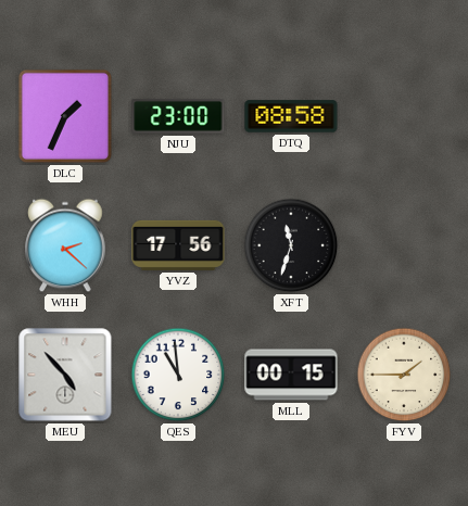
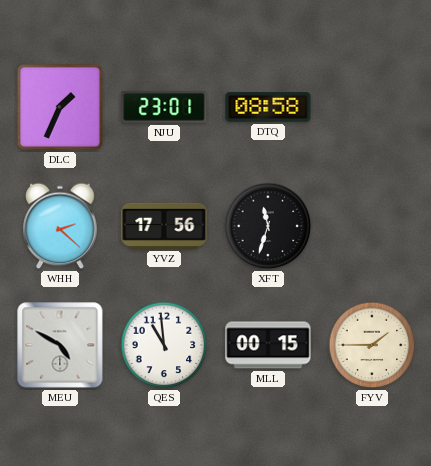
NJU: 23:00 -> 23:01
MEU: 4:53 -> 4:50
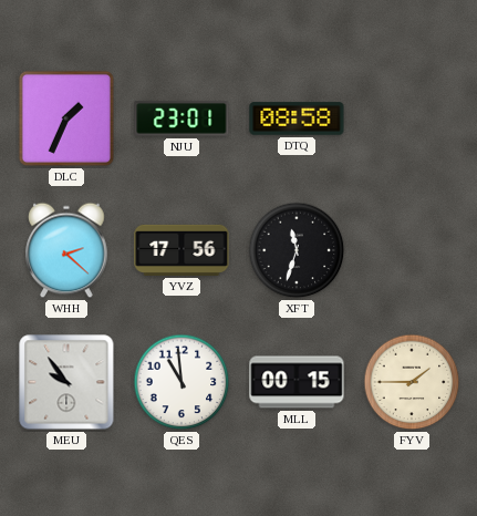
MEU: 4:50 -> 9:54
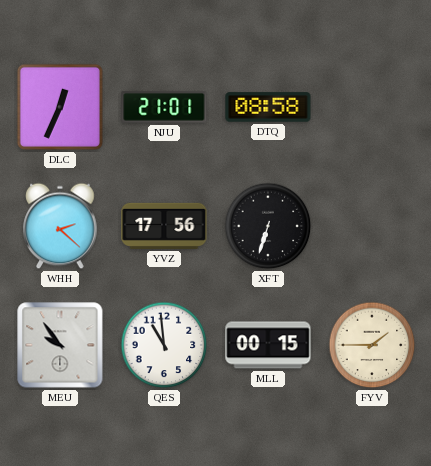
DLC: 1:34 -> 12:34
NJU: 23:01 -> 21:01
XFT: 11:33 -> 6:33
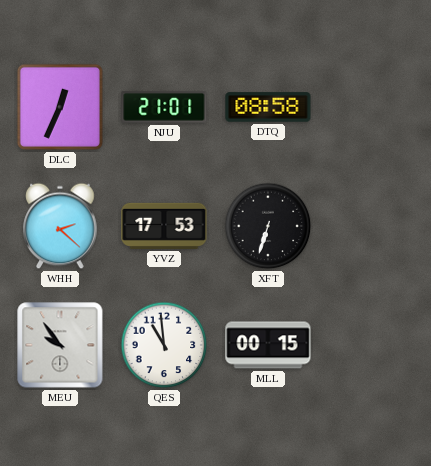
YVZ: 17:56 -> 17:53
FYV: 1:45 -> none
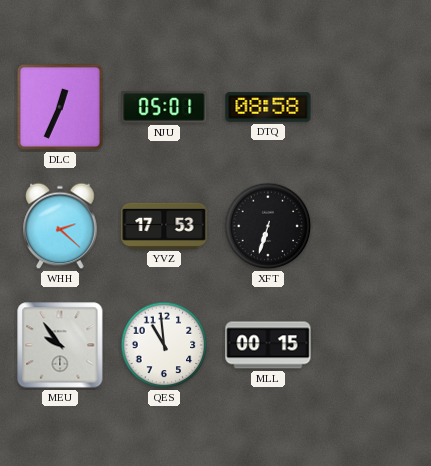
NJU: 21:01 -> 05:01
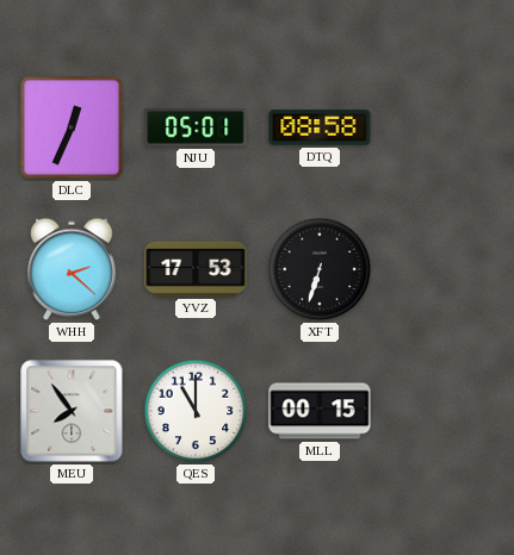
MEU: 9:54 -> 7:54
QES: 10:59 -> 11:00
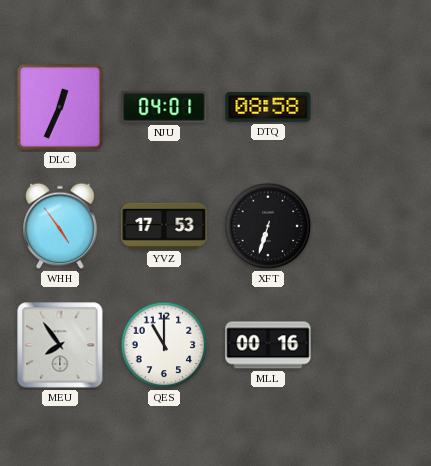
NJU: 05:01 -> 04:01
WHH: 2:22 -> 4:54
MLL: 00:15 -> 00:16
